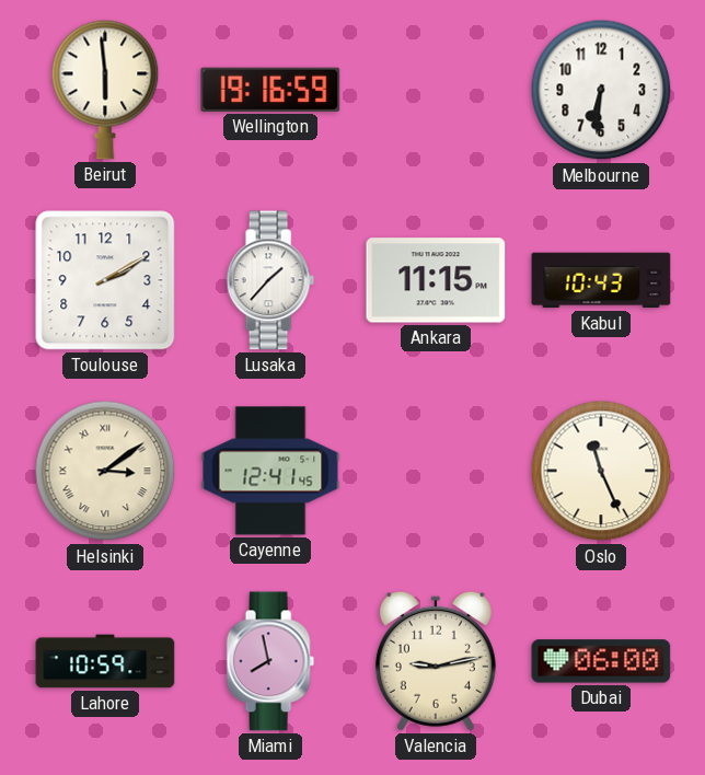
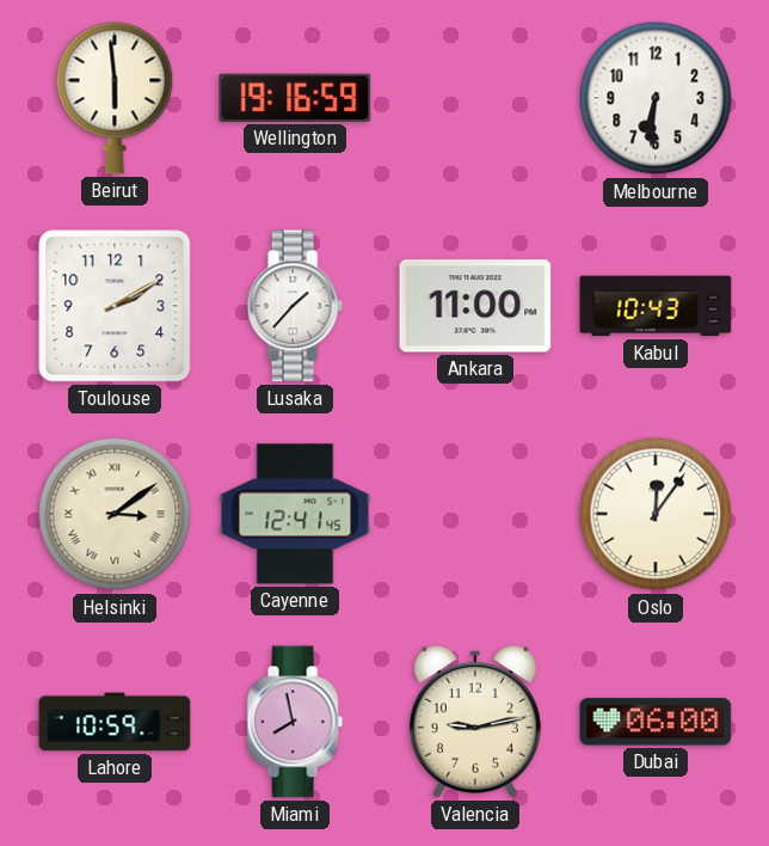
Ankara: 11:15 -> 11:00
Oslo: 11:26 -> 12:06
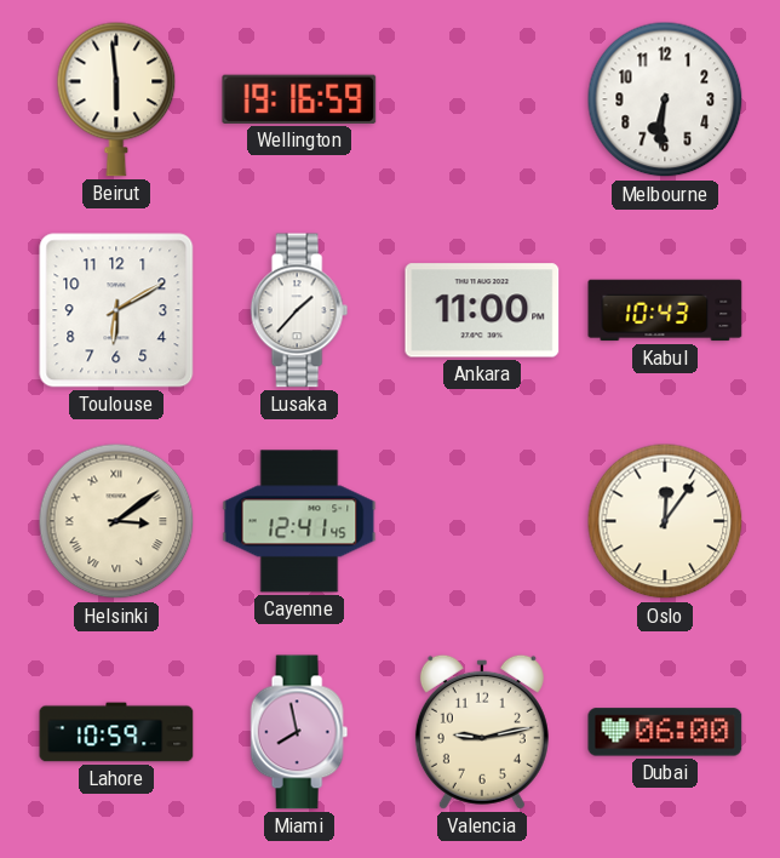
Toulouse: 2:10 -> 6:10
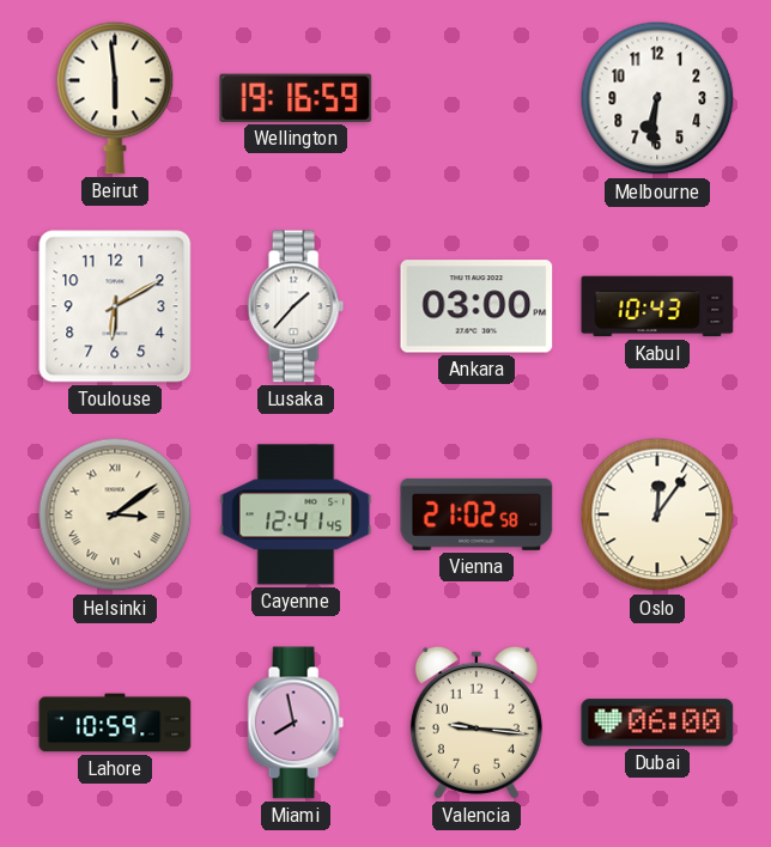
Ankara: 11:00 -> 03:00
Vienna: none -> 21:02
Valencia: 9:13 -> 9:16
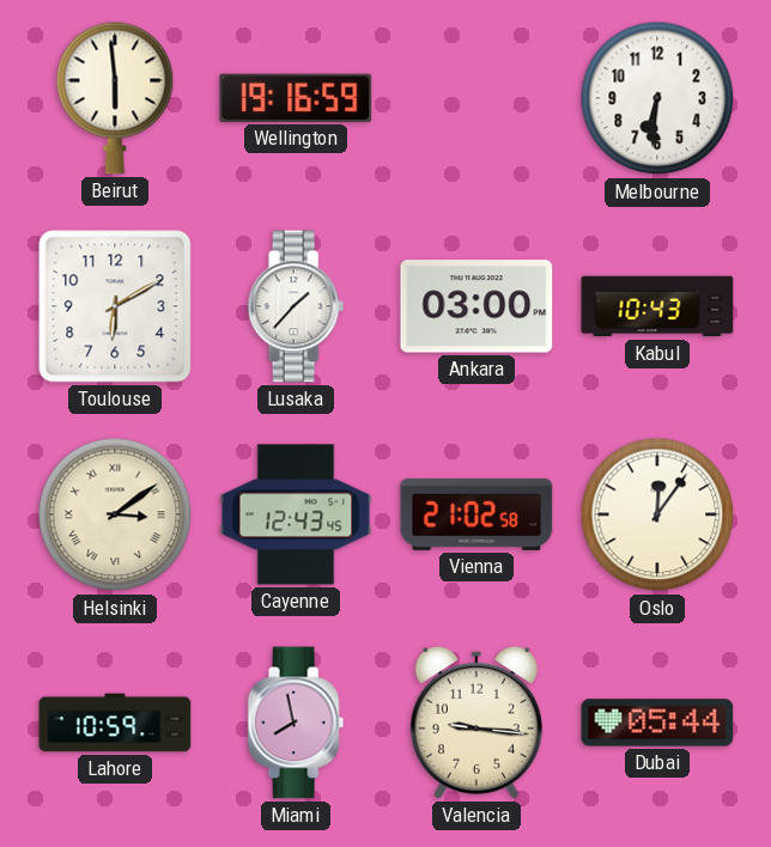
Cayenne: 12:41 -> 12:43
Dubai: 06:00 -> 05:44
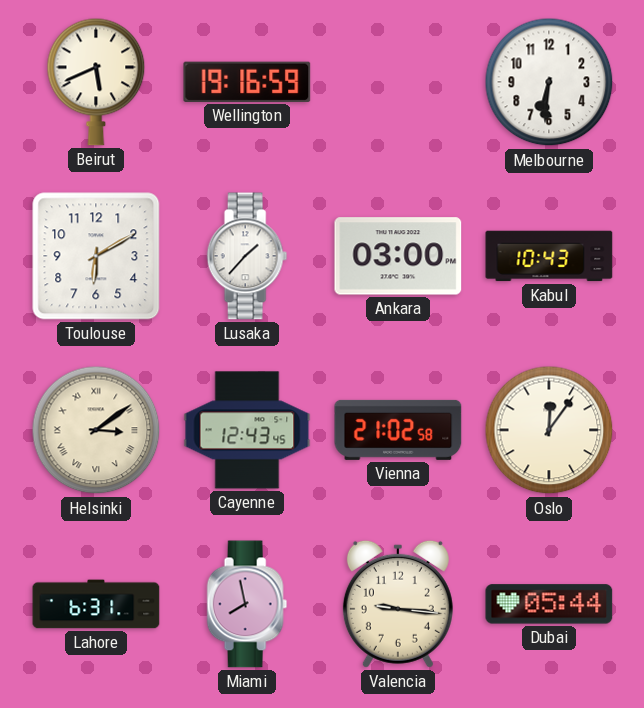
Beirut: 5:59 -> 5:41
Lahore: 10:59 -> 6:31
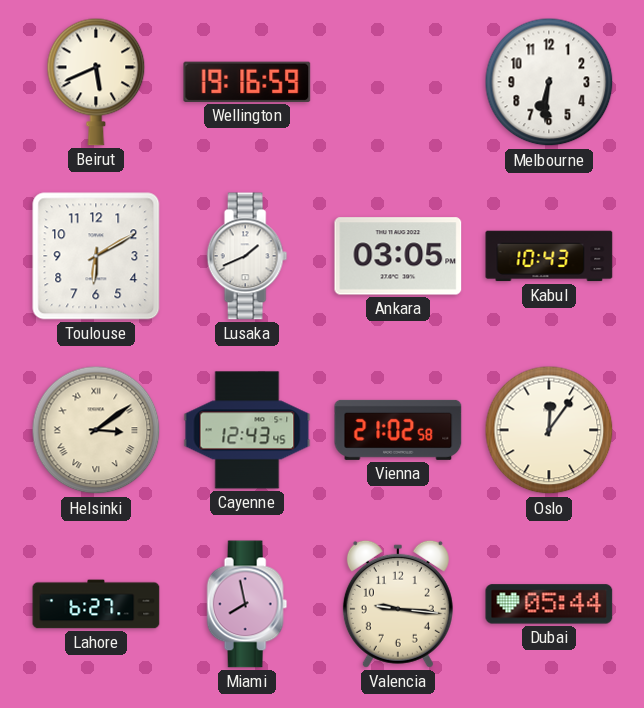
Lusaka: 1:37 -> 1:41
Ankara: 03:00 -> 03:05
Lahore: 6:31 -> 6:27
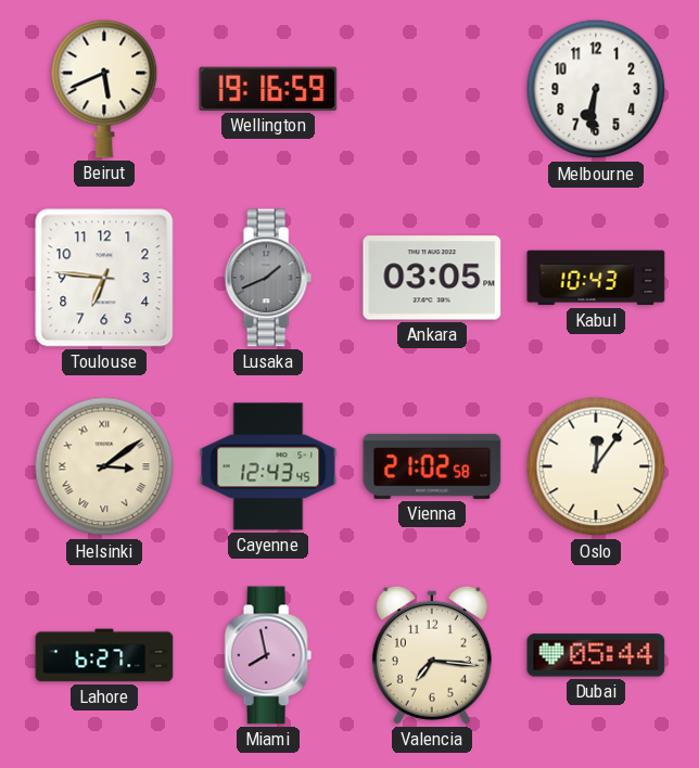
Toulouse: 6:10 -> 6:46
Lusaka dial: white -> grey
Valencia: 9:16 -> 7:16
